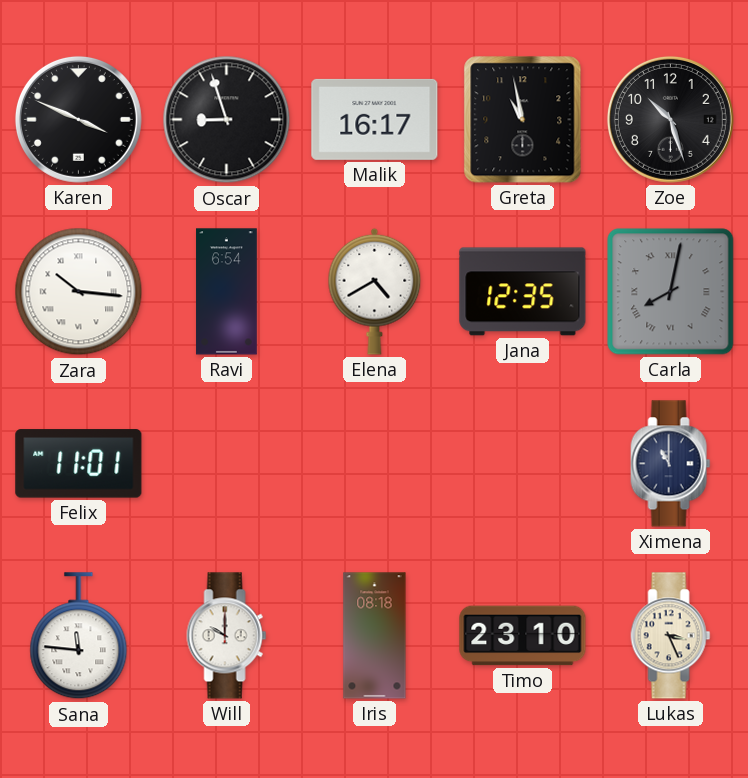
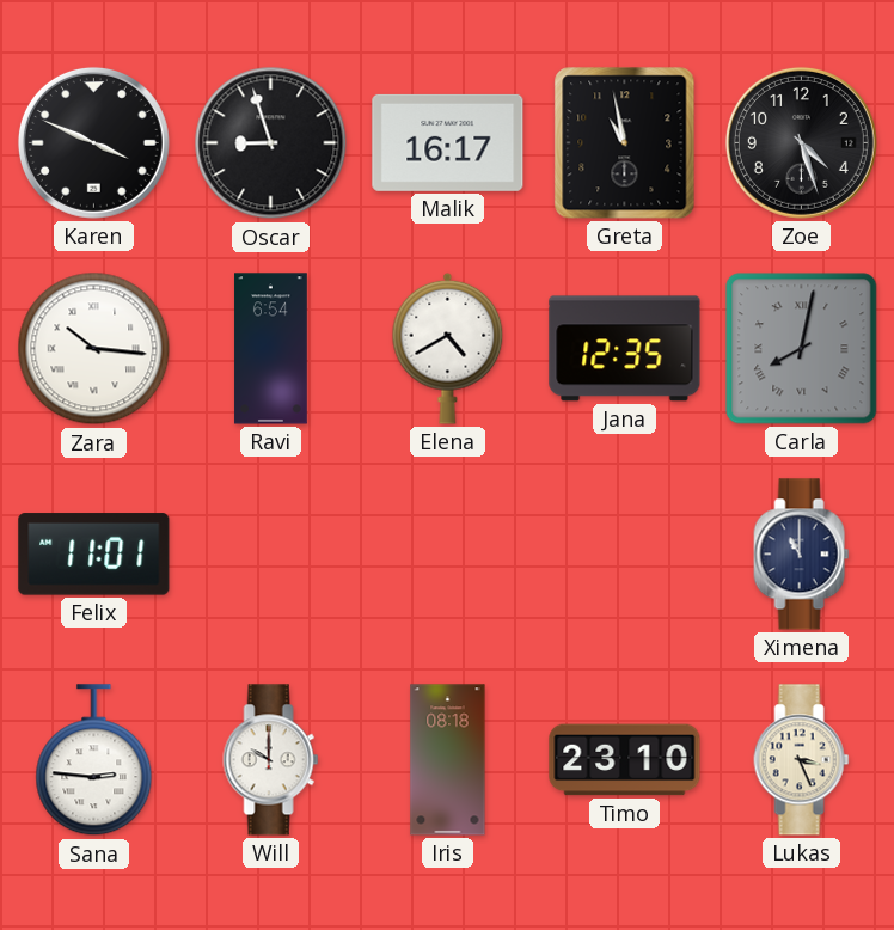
Zoe: 10:27 -> 4:27
Sana: 11:46 -> 2:46
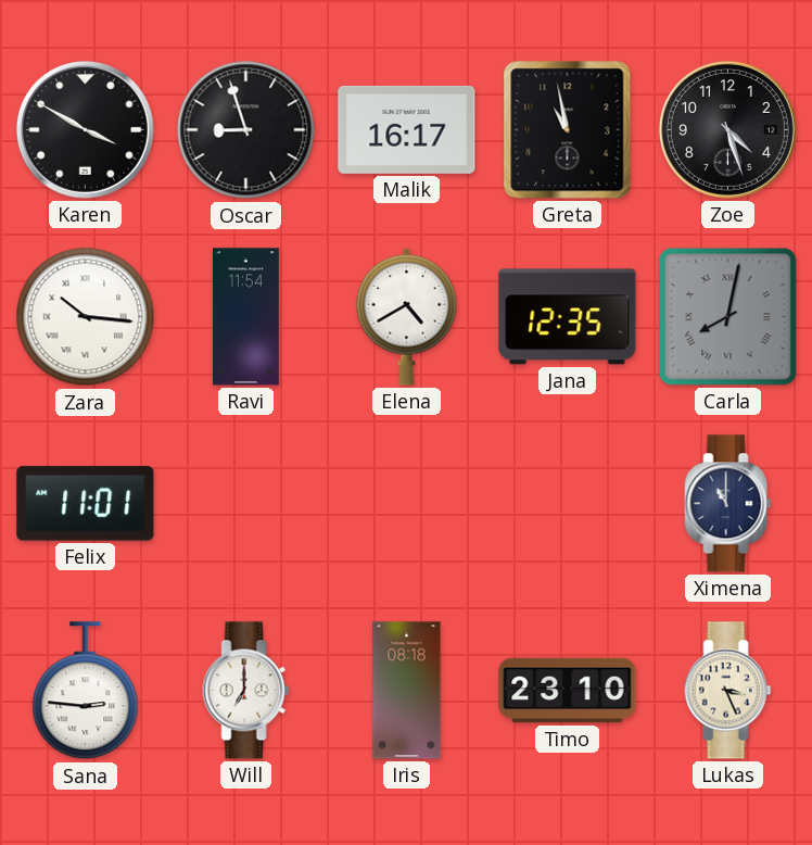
Karen: 3:49 -> 3:50
Ravi: 6:54 -> 11:54
Will: 10:00 -> 7:00
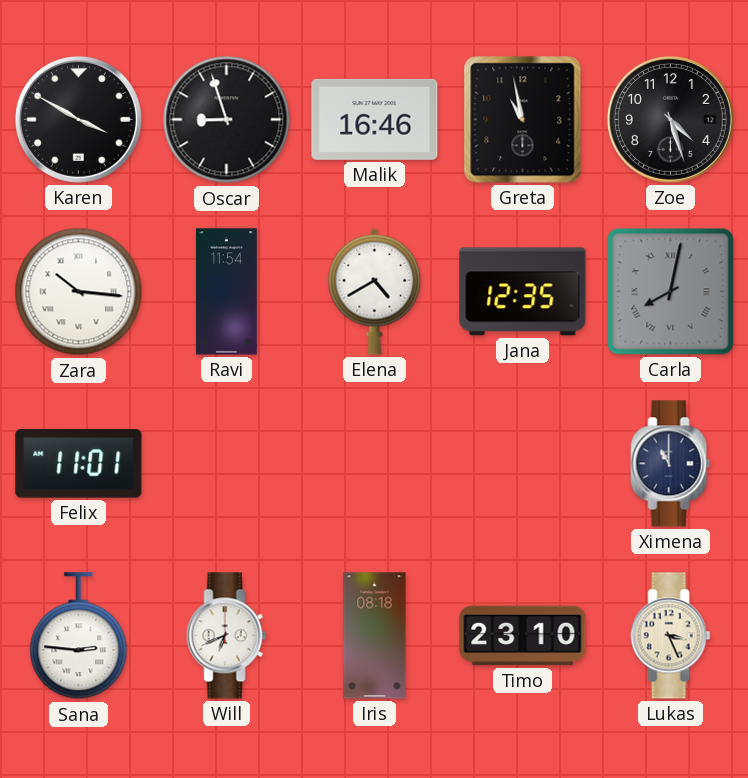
Malik: 16:17 -> 16:46
Will: 7:00 -> 6:41
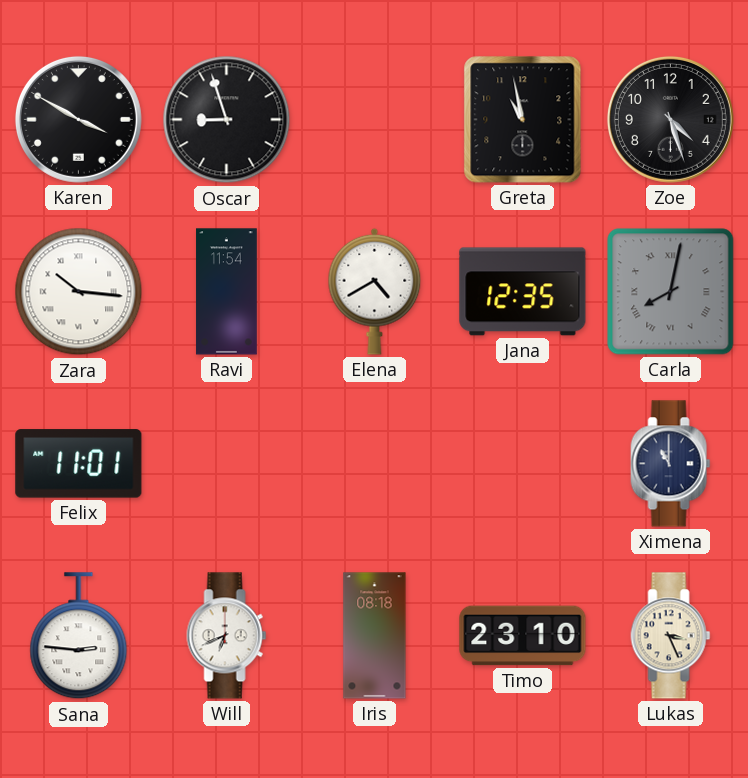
Malik: 16:46 -> none
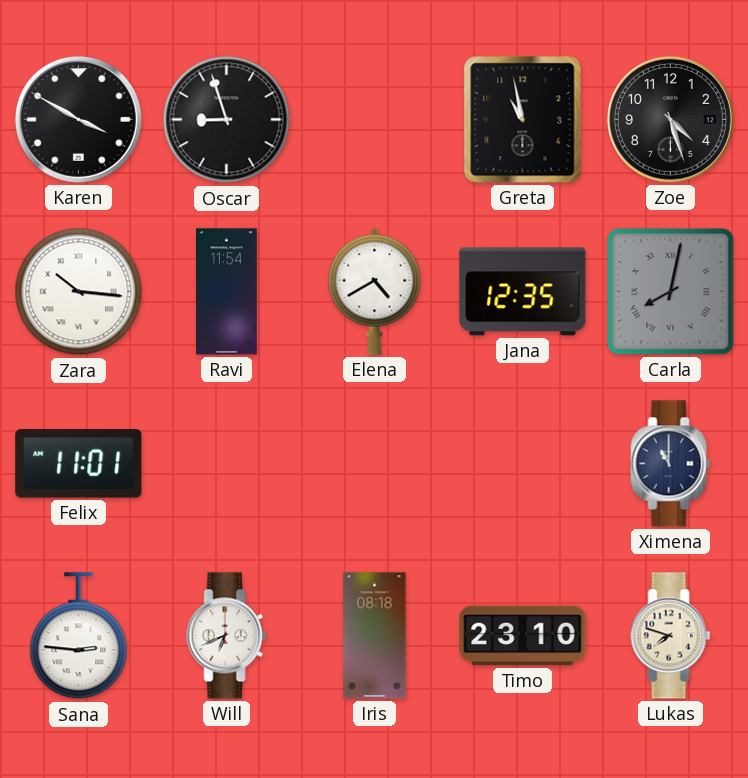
Lukas: 3:26 -> 7:48
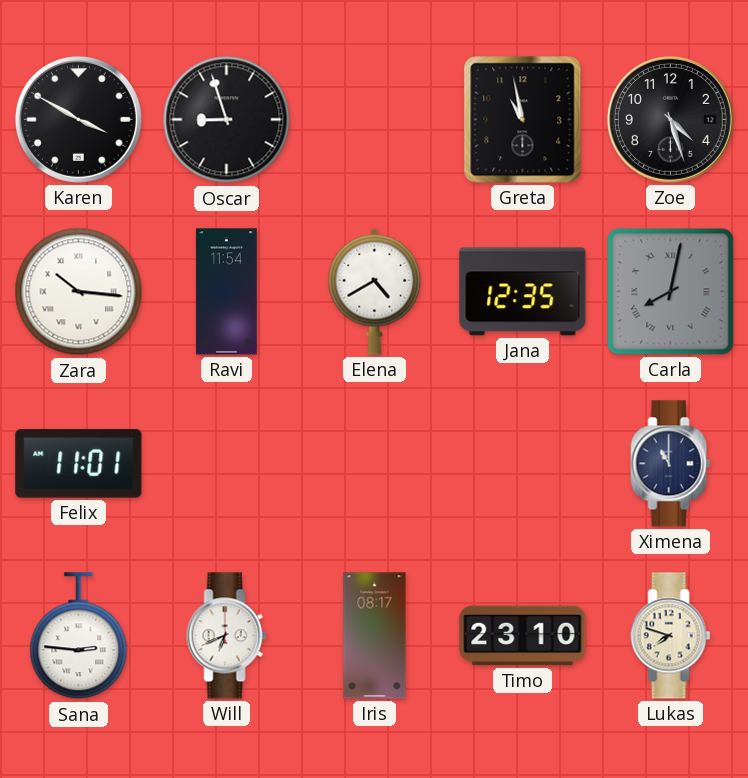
Iris: 08:18 -> 08:17
